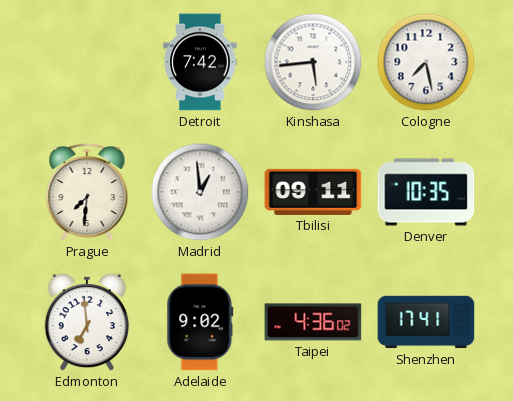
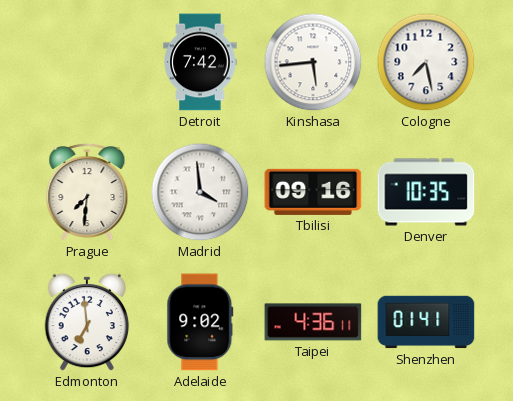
Madrid: 12:59 -> 3:59
Tbilisi: 09:11 -> 09:16
Taipei: 4:36:02 -> 4:36:11
Shenzhen: 17:41 -> 01:41
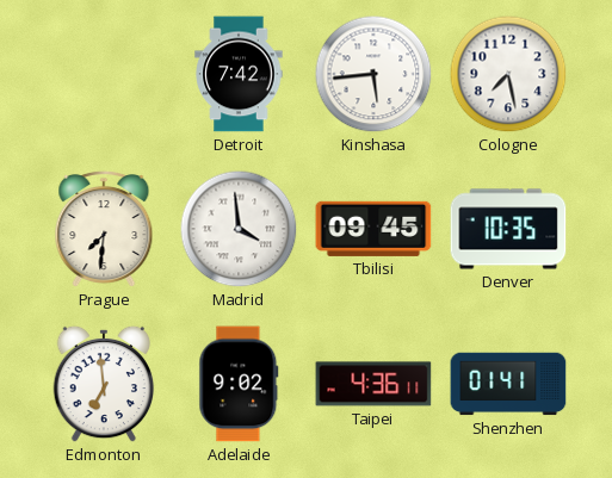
Tbilisi: 09:16 -> 09:45
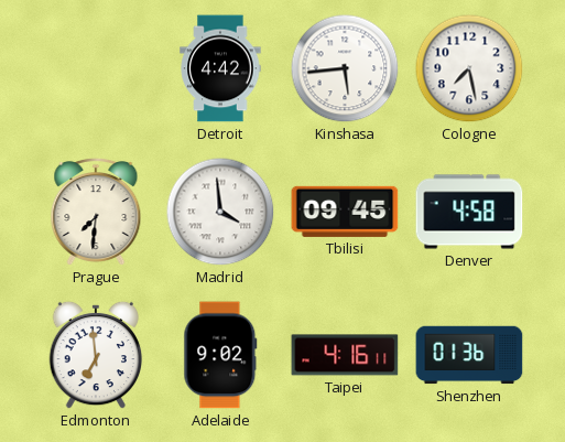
Detroit: 7:42 -> 4:42
Denver: 10:35 -> 4:58
Taipei: 4:36 -> 4:16
Shenzhen: 01:41 -> 01:36
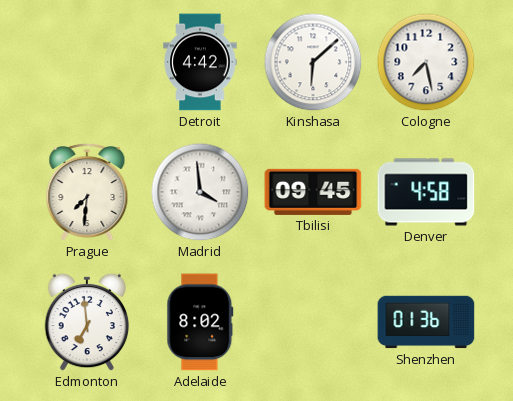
Kinshasa: 5:44 -> 6:08
Adelaide: 9:02 -> 8:02
Taipei: 4:16 -> none
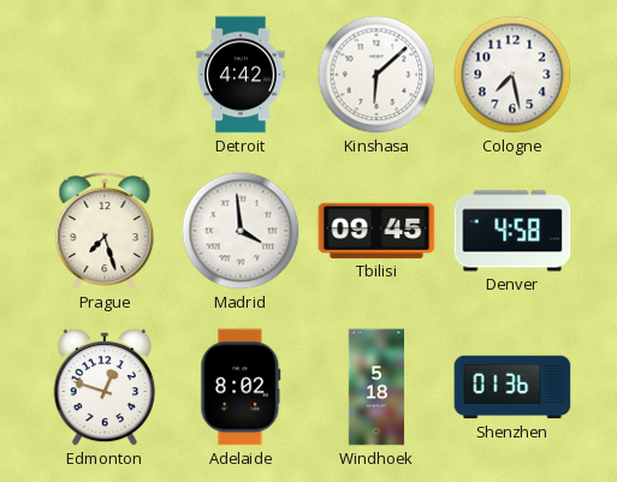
Prague: 7:31 -> 7:27
Edmonton: 6:59 -> 12:48
Windhoek: none -> 5:18
